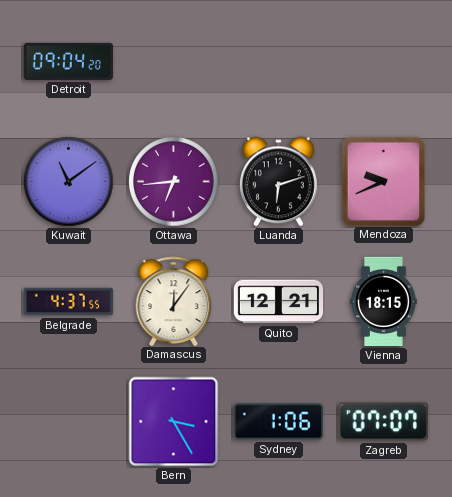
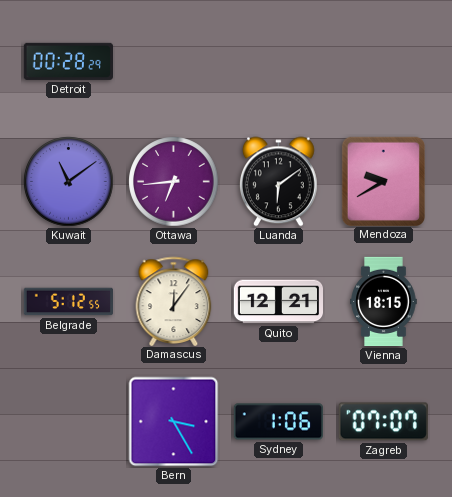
Detroit: 09:04 -> 00:28
Luanda: 6:12 -> 6:09
Mendoza: 9:41 -> 9:40
Belgrade: 4:37 -> 5:12
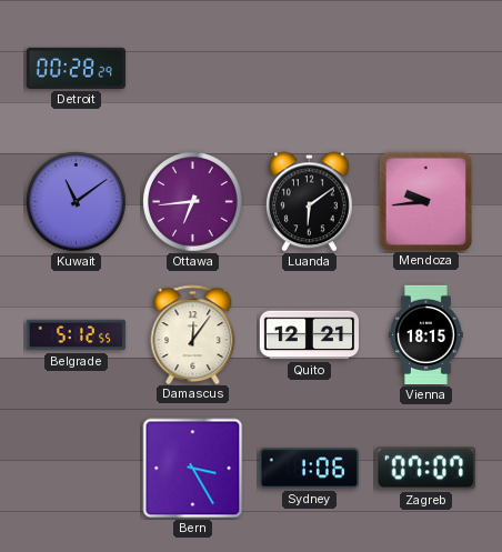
Mendoza: 9:40 -> 9:44
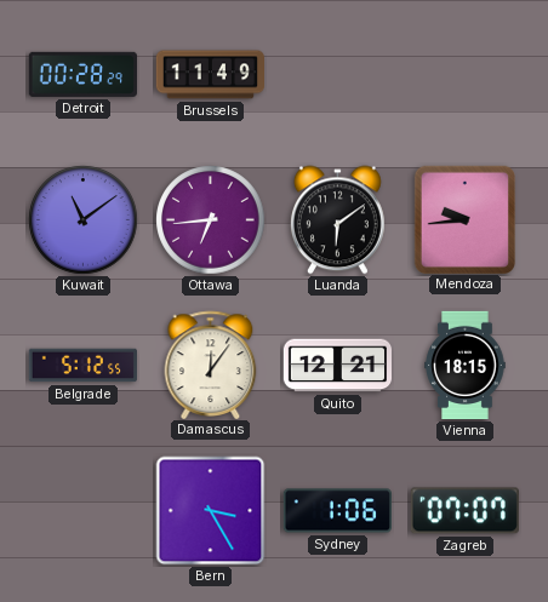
Brussels: none -> 11:49
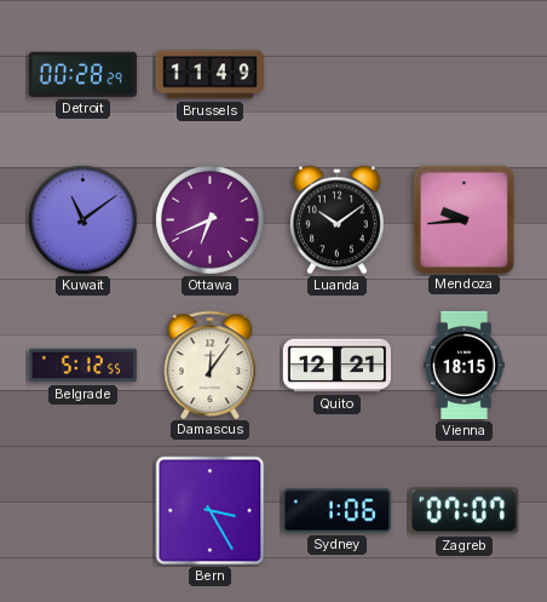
Ottawa: 6:44 -> 6:41
Luanda: 6:09 -> 10:09
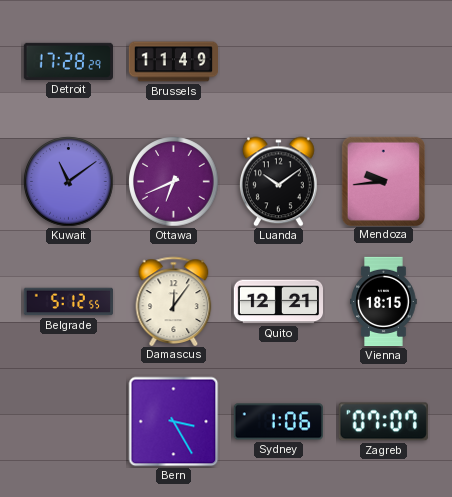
Detroit: 00:28 -> 17:28
